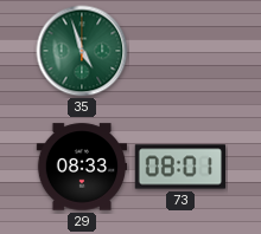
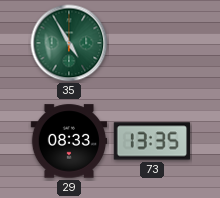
35: 4:57 -> 4:55
73: 08:01 -> 13:35
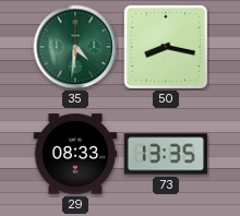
35: 4:55 -> 4:31
50: none -> 8:17
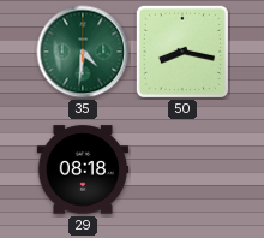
29: 08:33 -> 08:18
73: 13:35 -> none
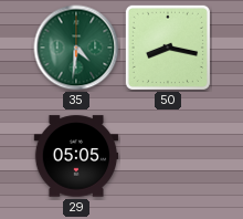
29: 08:18 -> 05:05
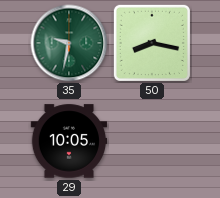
35: 4:31 -> 9:32
29: 05:05 -> 10:05
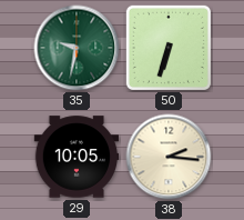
50: 8:17 -> 6:33
38: none -> 2:16
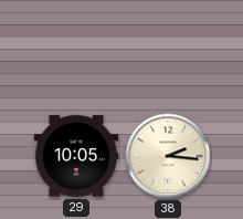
35: 9:32 -> none
50: 6:33 -> none
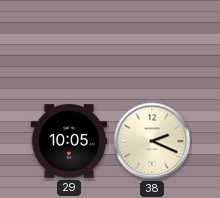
38: 2:16 -> 2:19
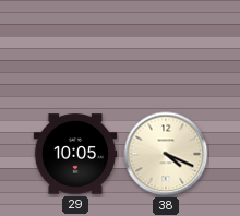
38: 2:19 -> 4:19
